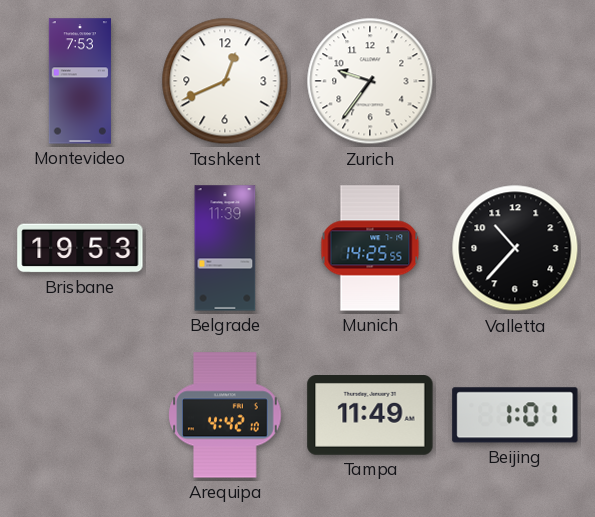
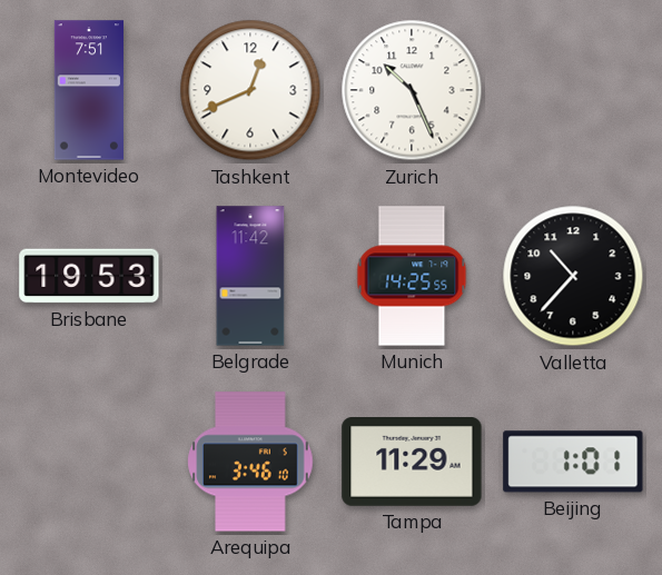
Montevideo: 7:53 -> 7:51
Zurich: 9:36 -> 10:26
Belgrade: 11:39 -> 11:42
Arequipa: 4:42 -> 3:46
Tampa: 11:49 -> 11:29
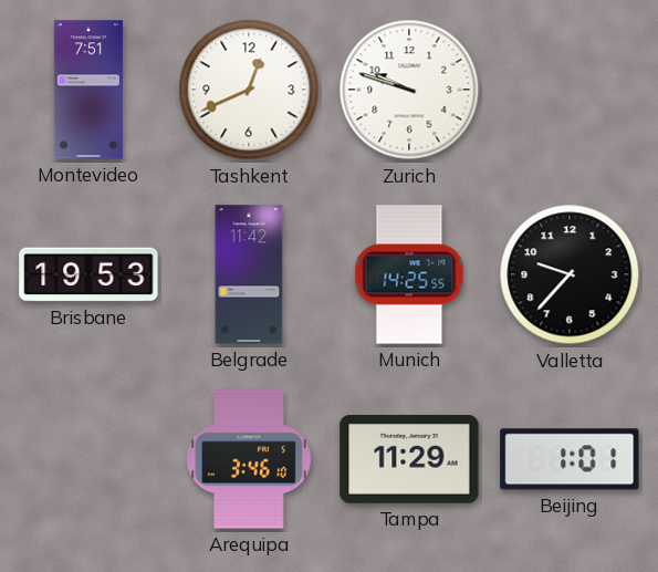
Zurich: 10:26 -> 9:48
Valletta: 10:37 -> 9:37
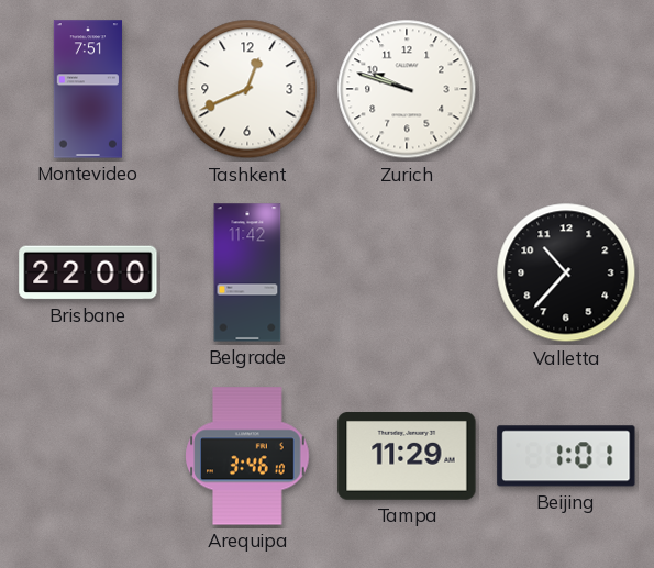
Brisbane: 19:53 -> 22:00
Munich: 14:25 -> none
Valletta: 9:37 -> 10:37
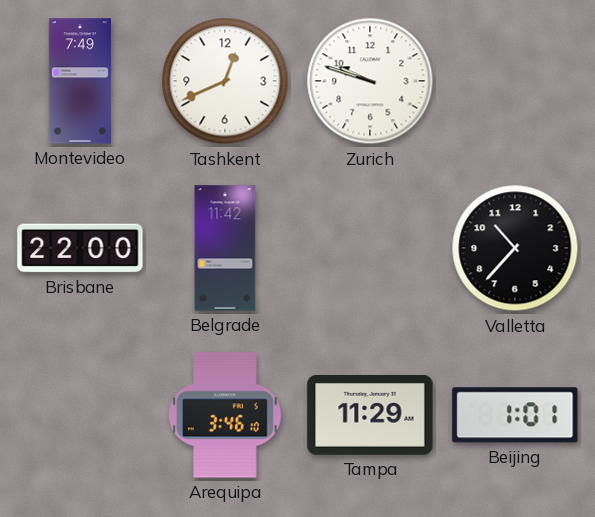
Montevideo: 7:51 -> 7:49
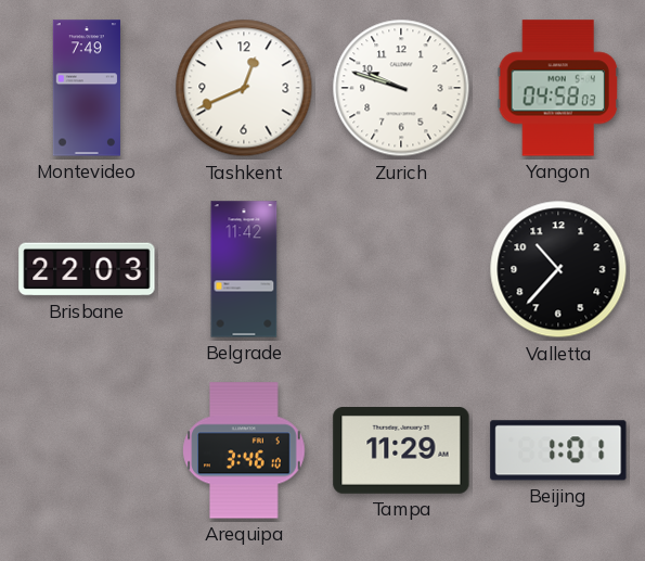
Yangon: none -> 04:58
Brisbane: 22:00 -> 22:03
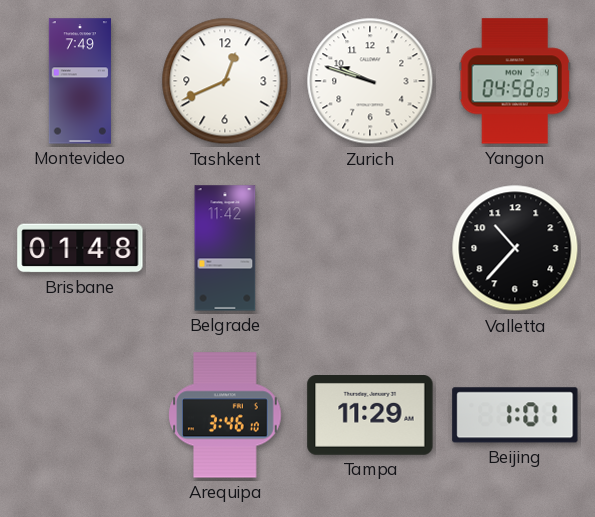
Brisbane: 22:03 -> 01:48
